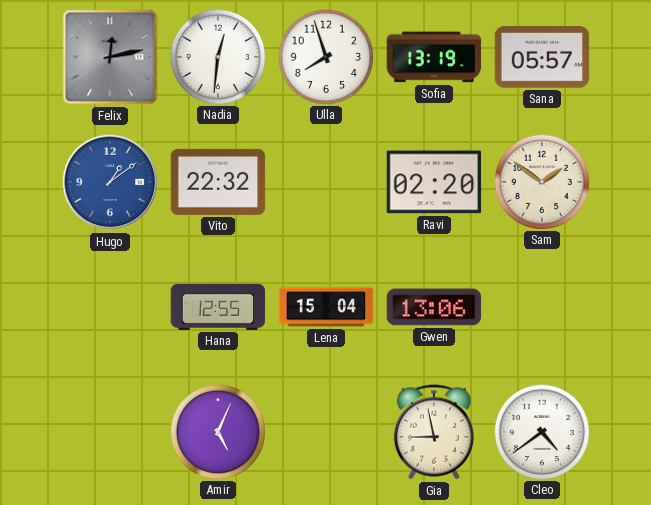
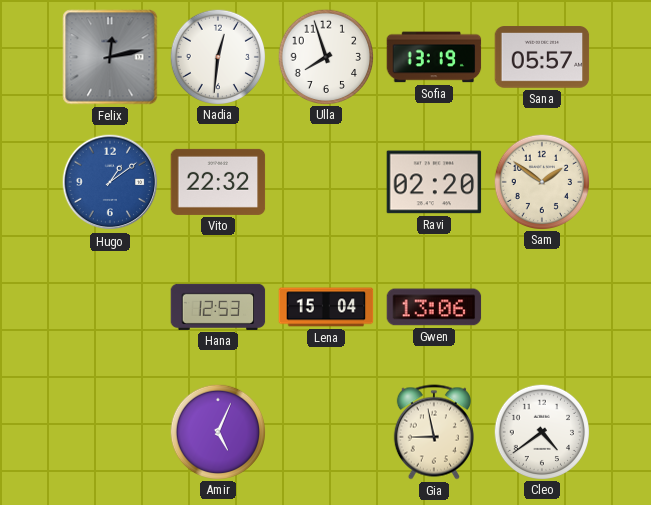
Hana: 12:55 -> 12:53
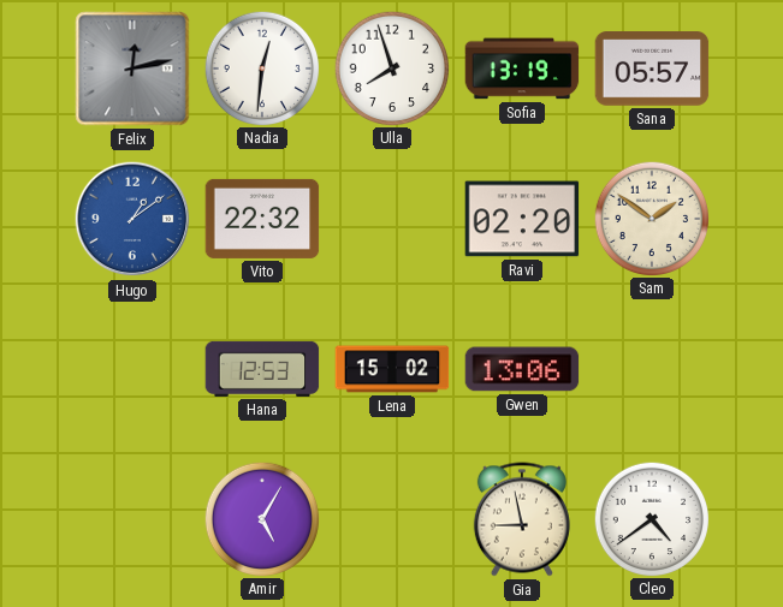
Lena: 15:04 -> 15:02
Amir: 5:04 -> 5:05
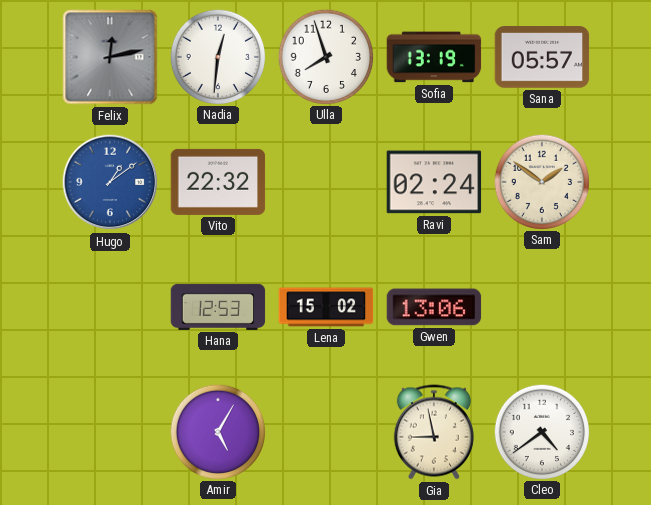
Ravi: 02:20 -> 02:24
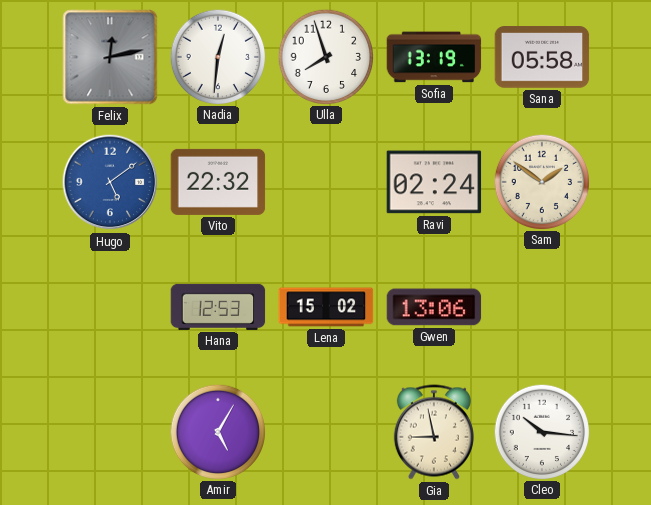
Sana: 05:57 -> 05:58
Hugo: 1:09 -> 5:09
Cleo: 4:39 -> 10:16
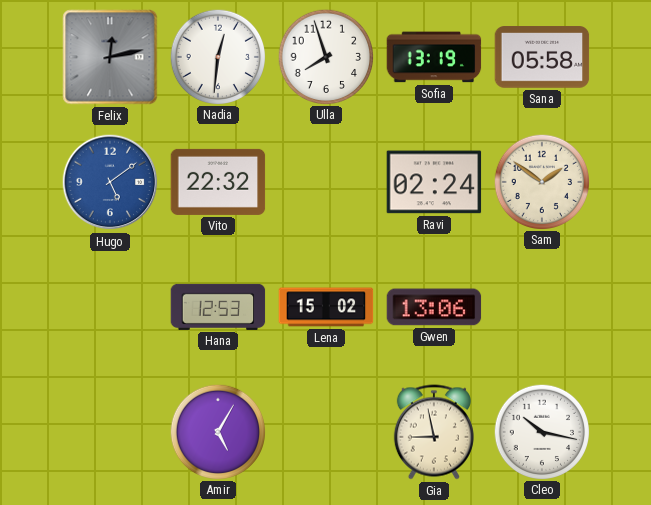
Cleo: 10:16 -> 10:17
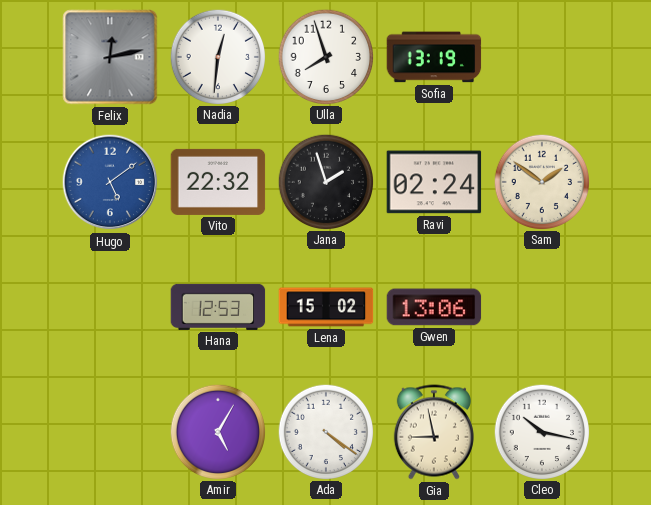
Sana: 05:58 -> none
Jana: none -> 1:57
Ada: none -> 4:21
